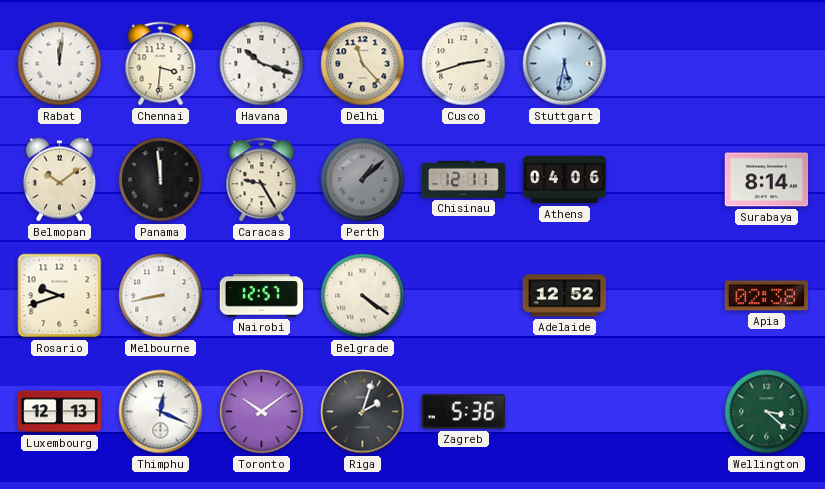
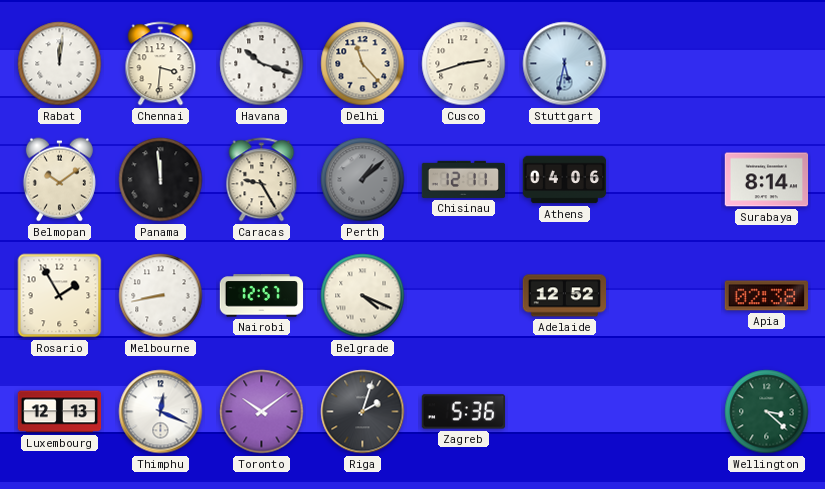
Rosario: 9:42 -> 1:55
Belgrade: 4:21 -> 4:19
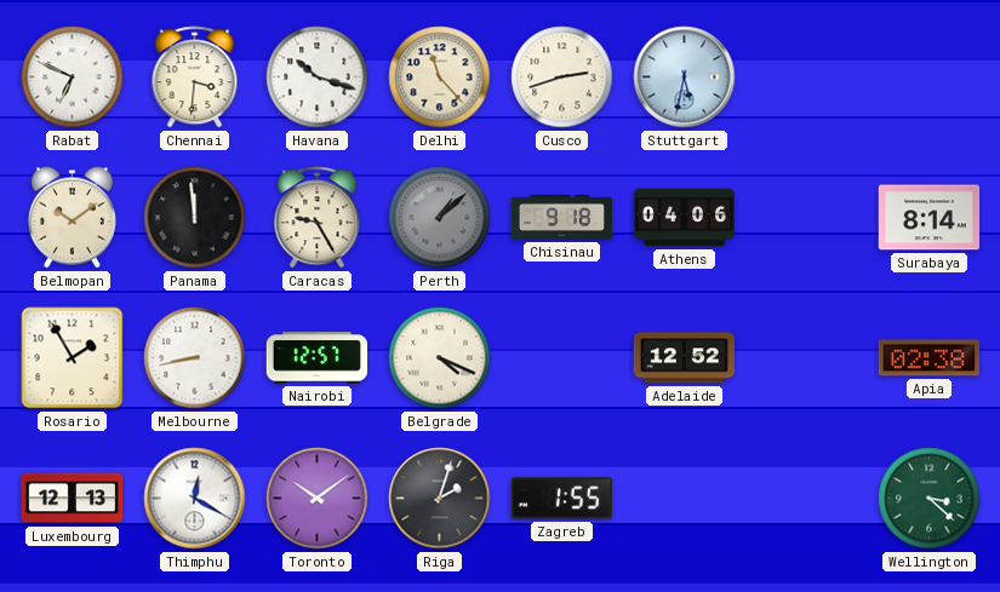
Rabat: 12:01 -> 6:49
Chisinau: 12:11 -> 9:18
Thimphu: 12:19 -> 12:20
Zagreb: 5:36 -> 1:55
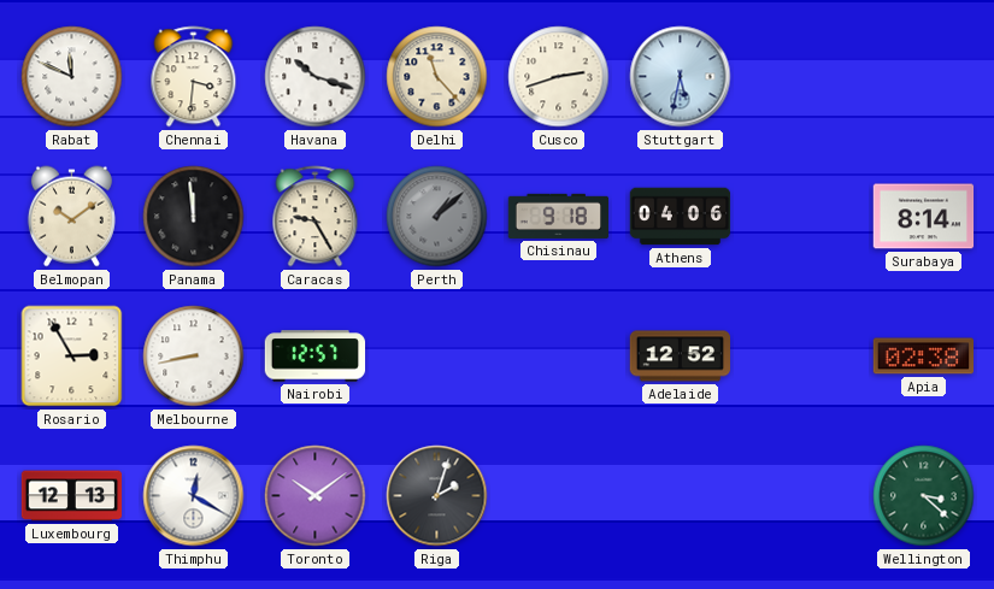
Rabat: 6:49 -> 11:49
Rosario: 1:55 -> 2:55
Belgrade: 4:19 -> none
Zagreb: 1:55 -> none
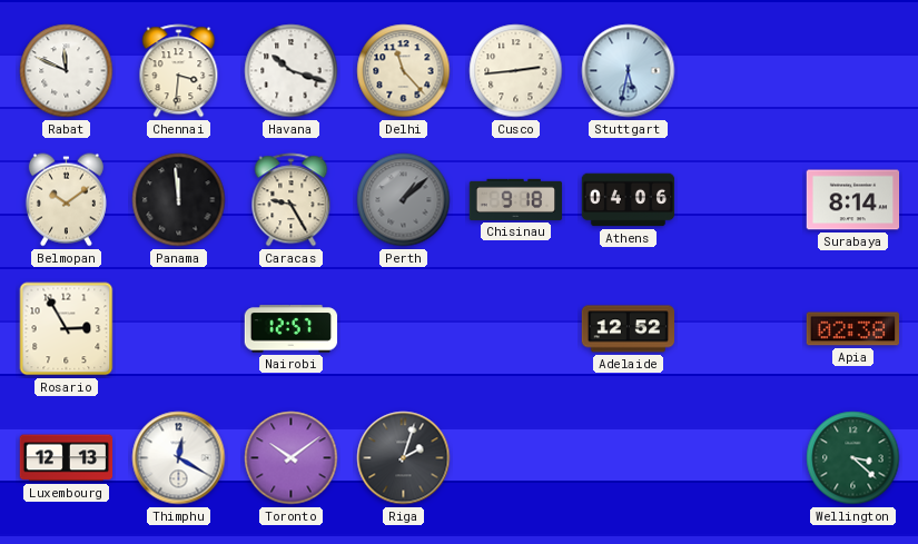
Cusco: 2:42 -> 2:44
Melbourne: 8:43 -> none
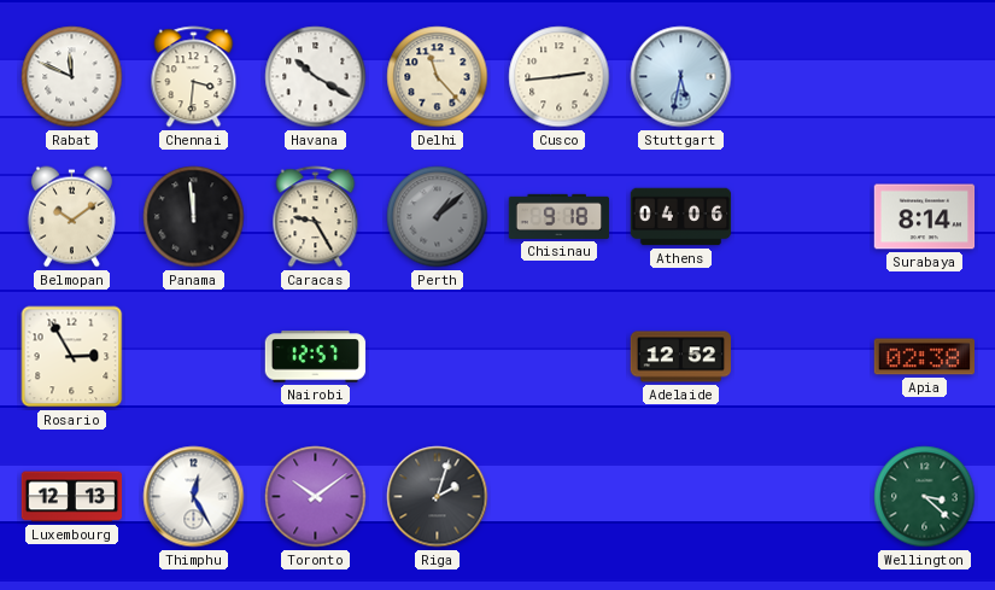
Havana: 10:18 -> 10:20
Thimphu: 12:20 -> 12:25
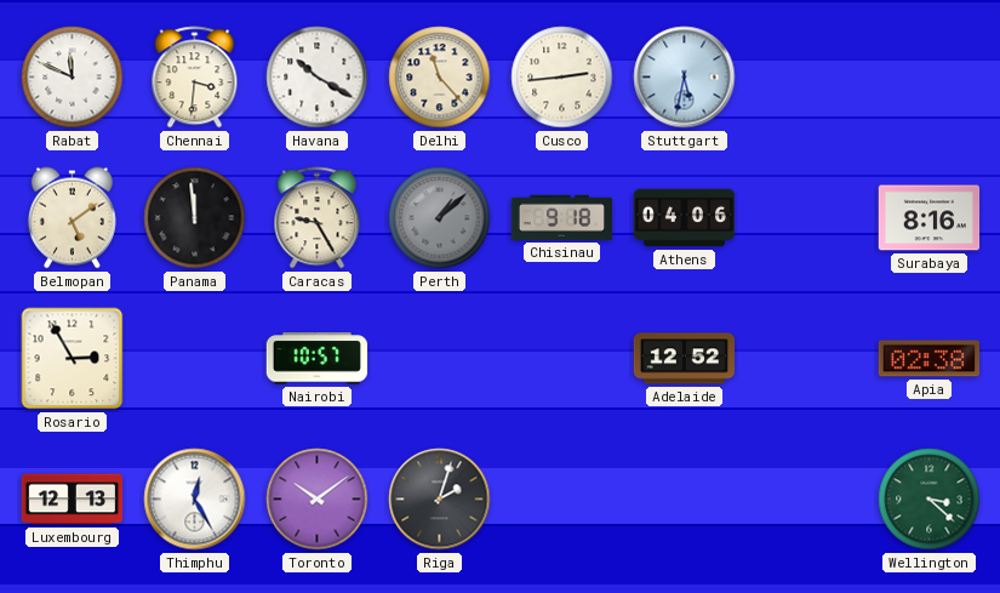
Belmopan: 10:09 -> 5:09
Surabaya: 8:14 -> 8:16
Nairobi: 12:57 -> 10:57
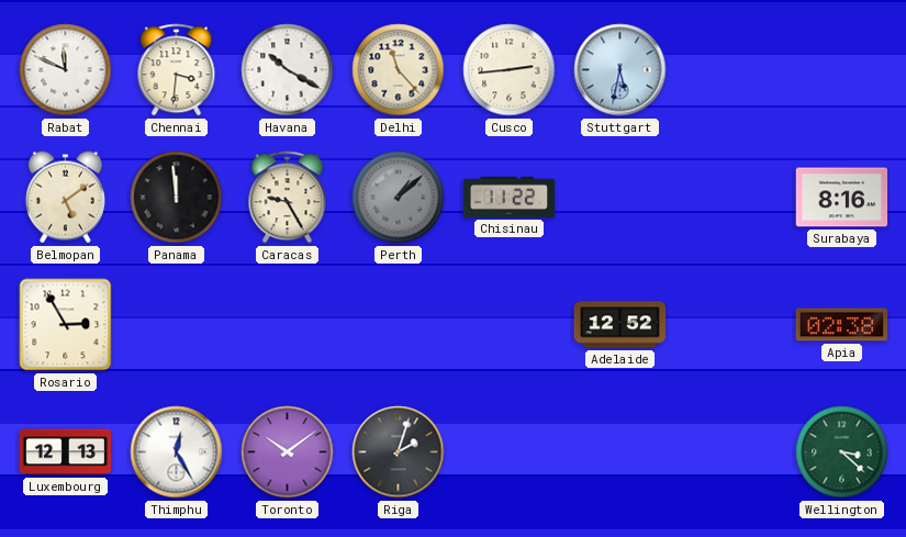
Chisinau: 9:18 -> 11:22
Athens: 04:06 -> none
Nairobi: 10:57 -> none
